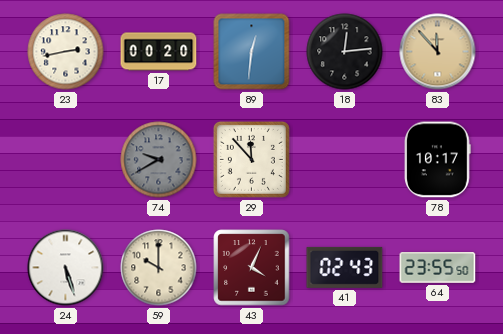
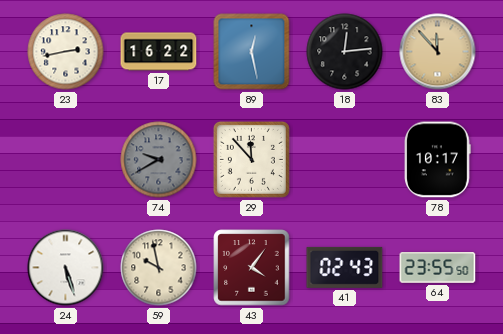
17: 00:20 -> 16:22
89: 12:31 -> 12:28
59: 10:00 -> 9:58
43: 4:04 -> 4:06
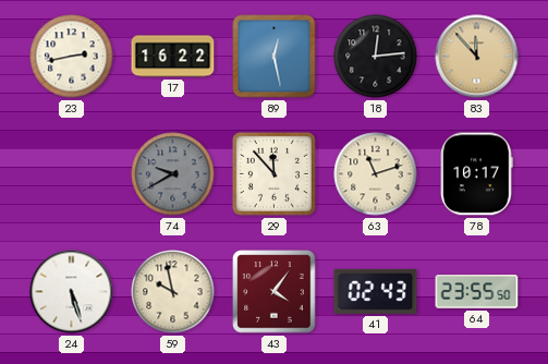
63: none -> 11:12
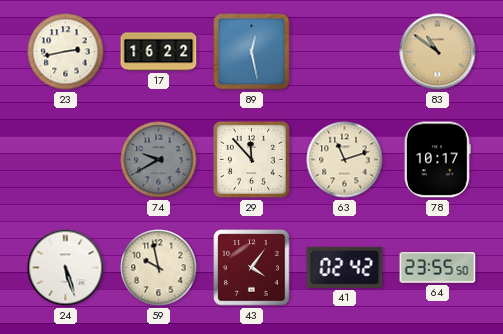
18: 12:14 -> none
83: 11:53 -> 10:51
41: 02:43 -> 02:42
